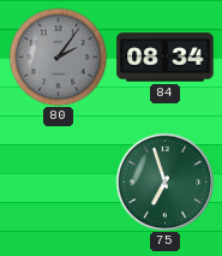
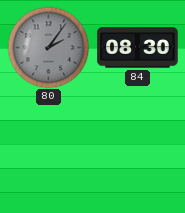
84: 08:34 -> 08:30
75: 6:57 -> none
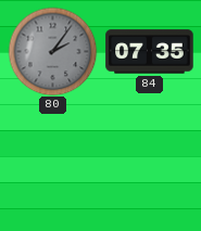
84: 08:30 -> 07:35
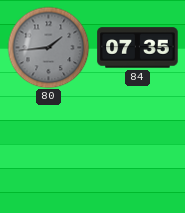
80: 2:06 -> 1:44
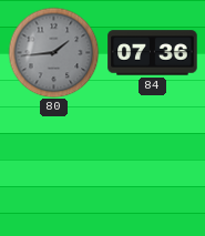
84: 07:35 -> 07:36
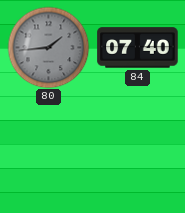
84: 07:36 -> 07:40
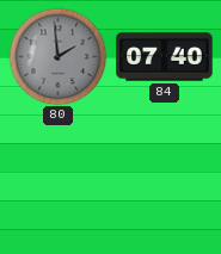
80: 1:44 -> 1:59
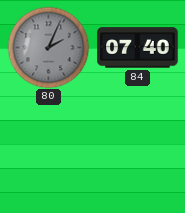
80: 1:59 -> 2:04
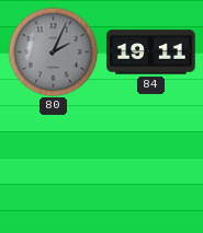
84: 07:40 -> 19:11
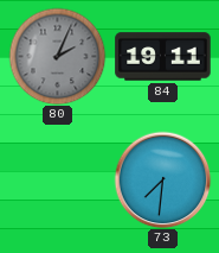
73: none -> 7:31
